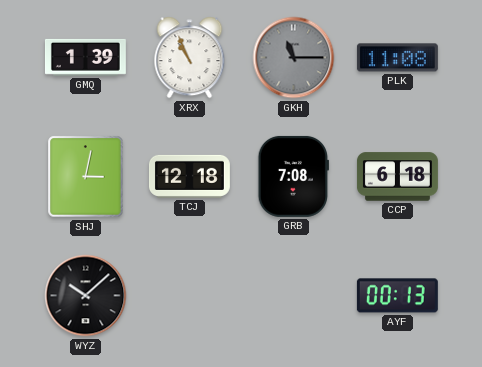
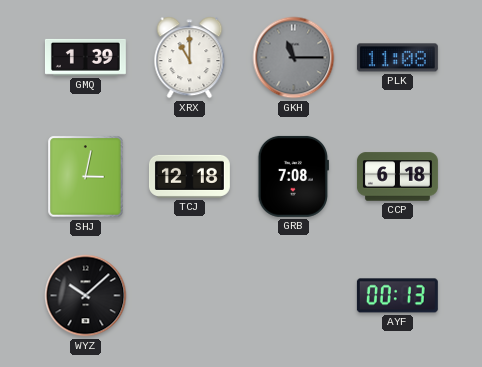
XRX: 10:56 -> 11:00
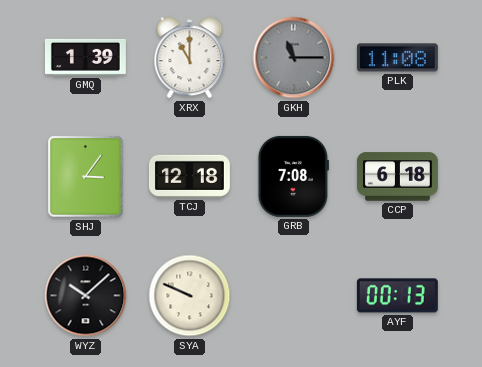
SHJ: 3:02 -> 3:06
SYA: none -> 9:49
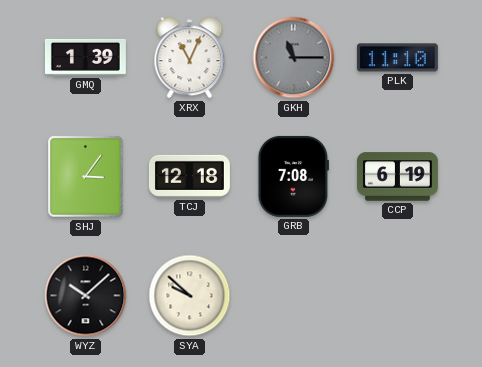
XRX: 11:00 -> 11:04
PLK: 11:08 -> 11:10
CCP: 6:18 -> 6:19
SYA: 9:49 -> 9:52
AYF: 00:13 -> none
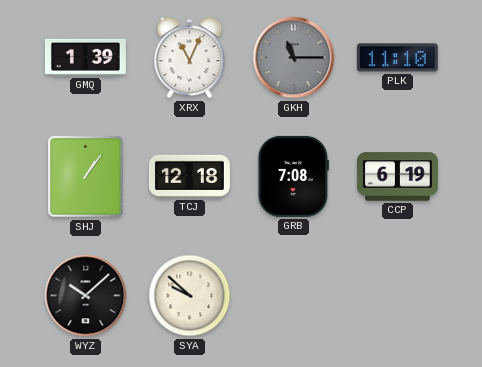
SHJ: 3:06 -> 1:06
